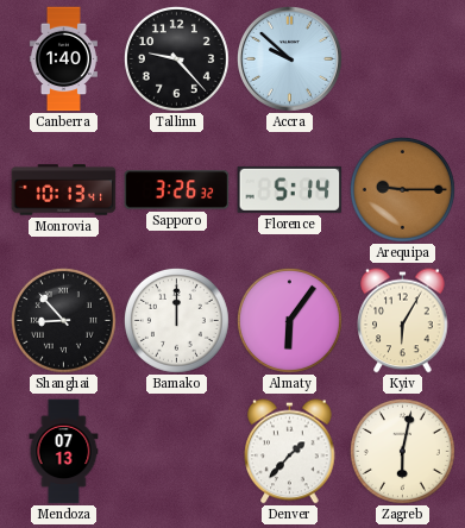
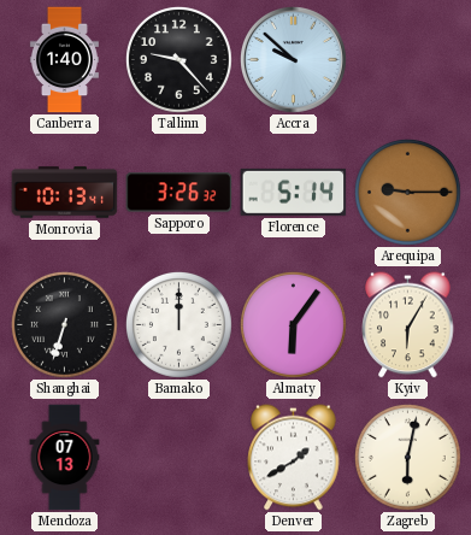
Shanghai: 8:53 -> 6:33
Denver: 1:37 -> 1:40
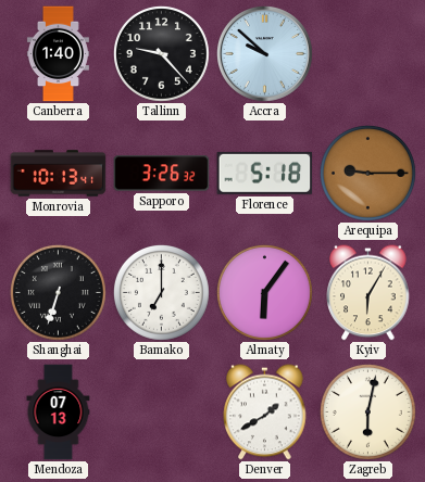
Florence: 5:14 -> 5:18
Bamako: 12:00 -> 7:00
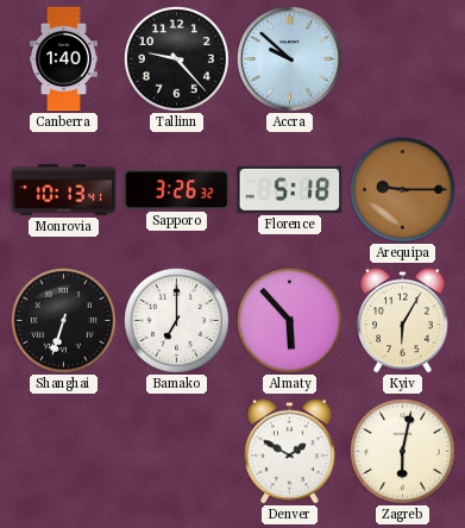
Almaty: 6:06 -> 5:53
Mendoza: 07:13 -> none
Denver: 1:40 -> 1:50
